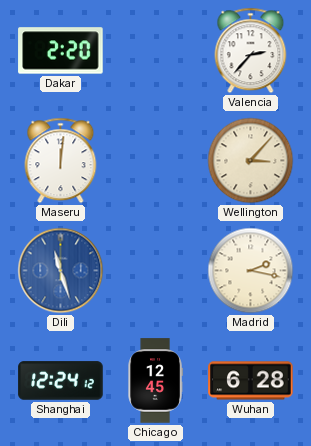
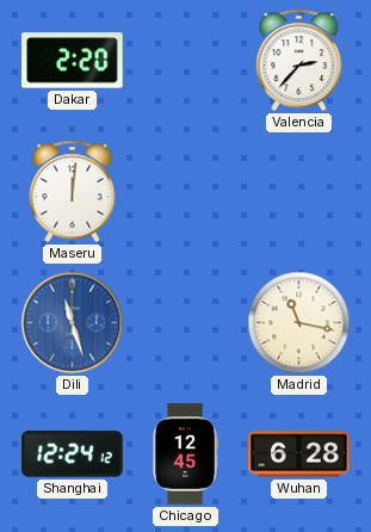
Wellington: 3:07 -> none
Madrid: 2:17 -> 11:17
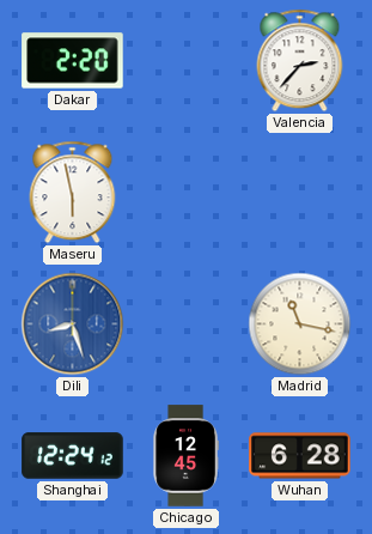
Maseru: 12:01 -> 5:58
Dili: 11:27 -> 8:27
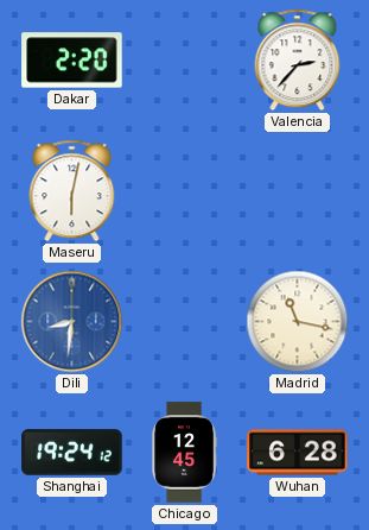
Maseru: 5:58 -> 6:02
Dili: 8:27 -> 8:31
Shanghai: 12:24 -> 19:24
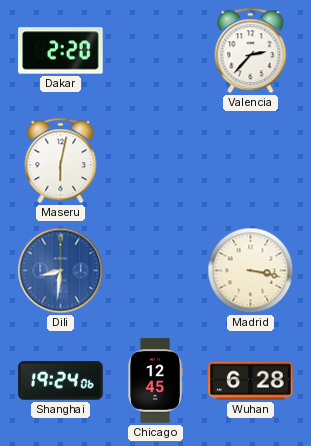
Madrid: 11:17 -> 3:17
Shanghai: 19:24:12 -> 19:24:06
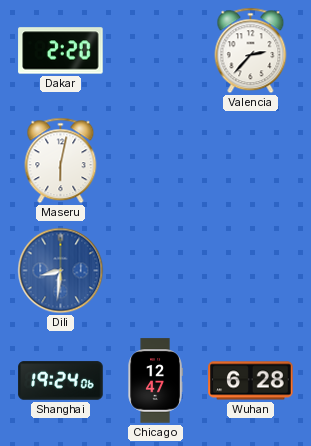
Madrid: 3:17 -> none
Chicago: 12:45 -> 12:47
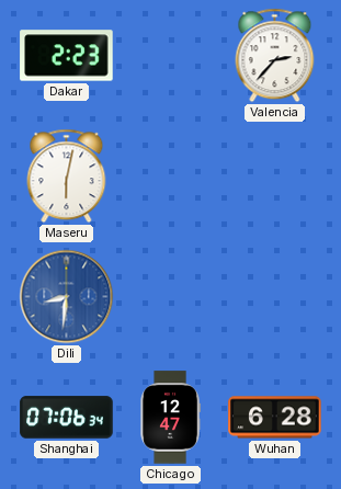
Dakar: 2:20 -> 2:23
Shanghai: 19:24 -> 07:06
